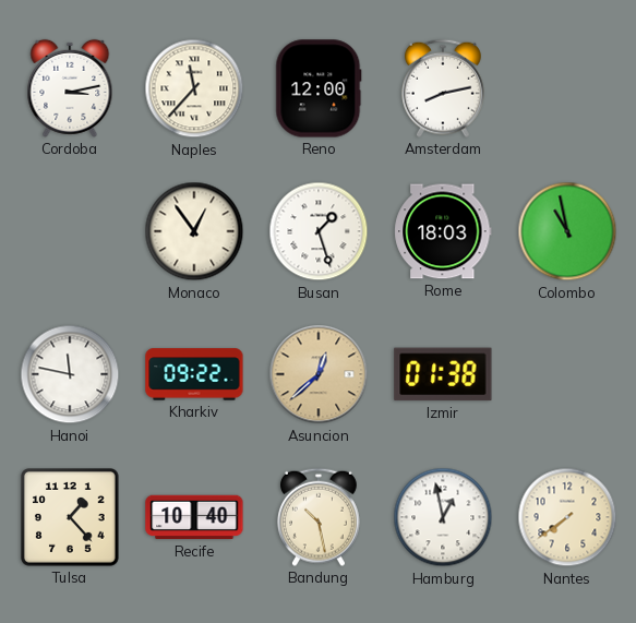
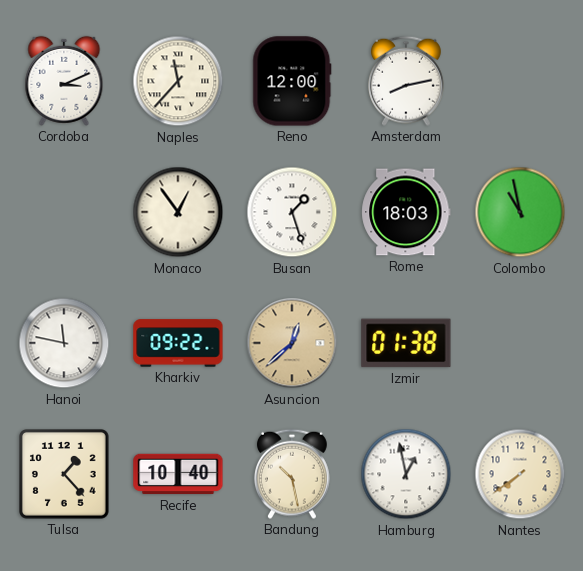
Cordoba: 3:13 -> 3:11
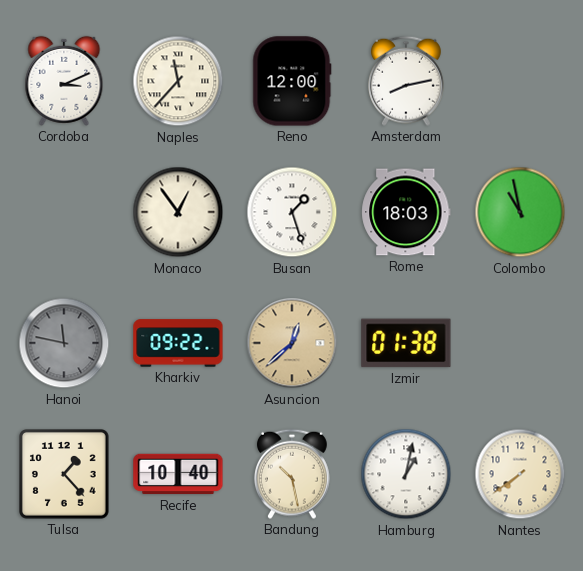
Hanoi dial: white -> grey
Hamburg: 12:58 -> 1:02
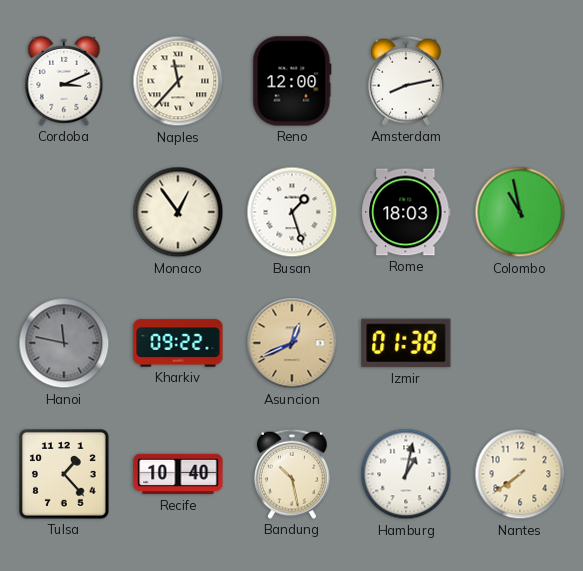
Asuncion: 12:38 -> 12:41
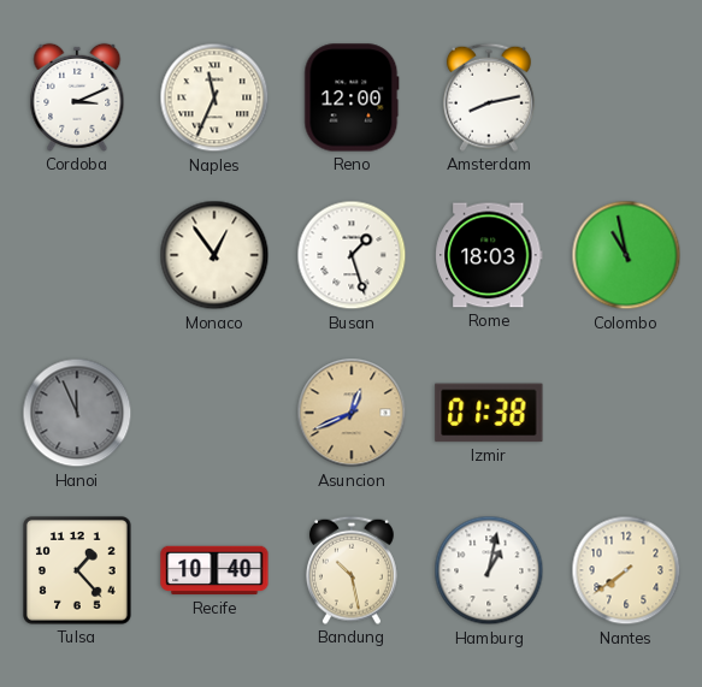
Naples: 11:37 -> 11:34
Hanoi: 11:47 -> 11:56
Kharkiv: 09:22 -> none
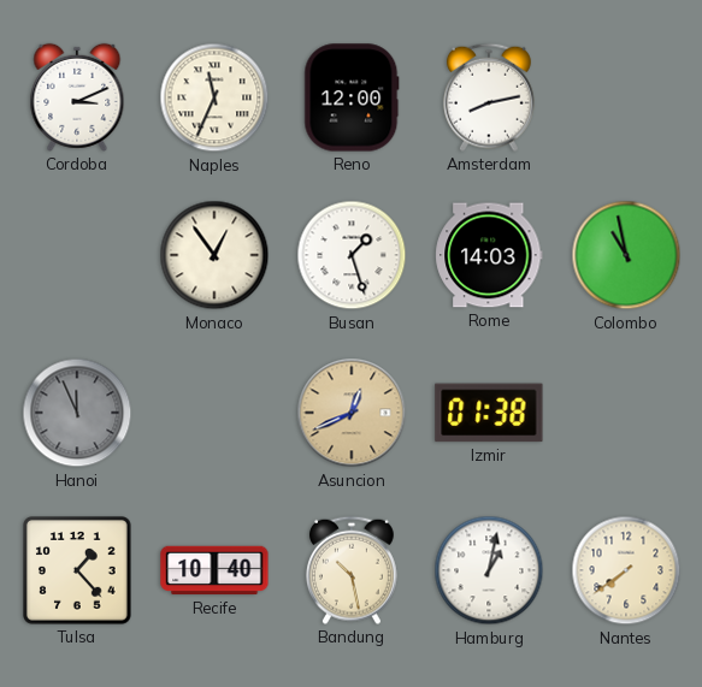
Rome: 18:03 -> 14:03
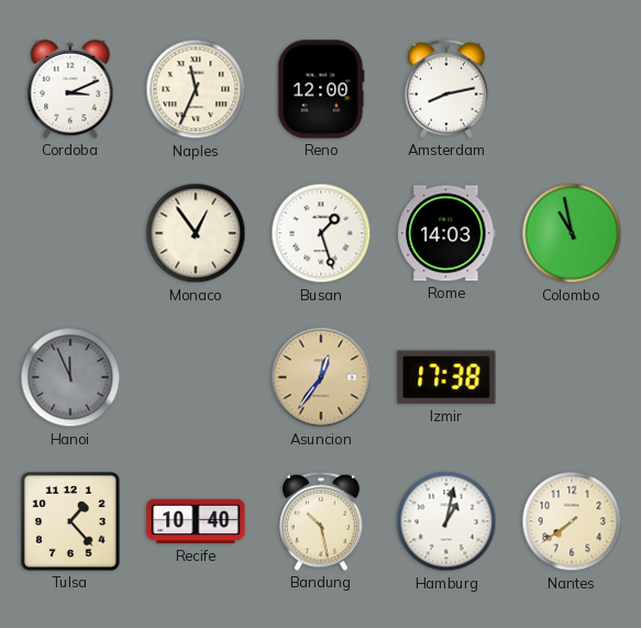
Asuncion: 12:41 -> 12:36
Izmir: 01:38 -> 17:38
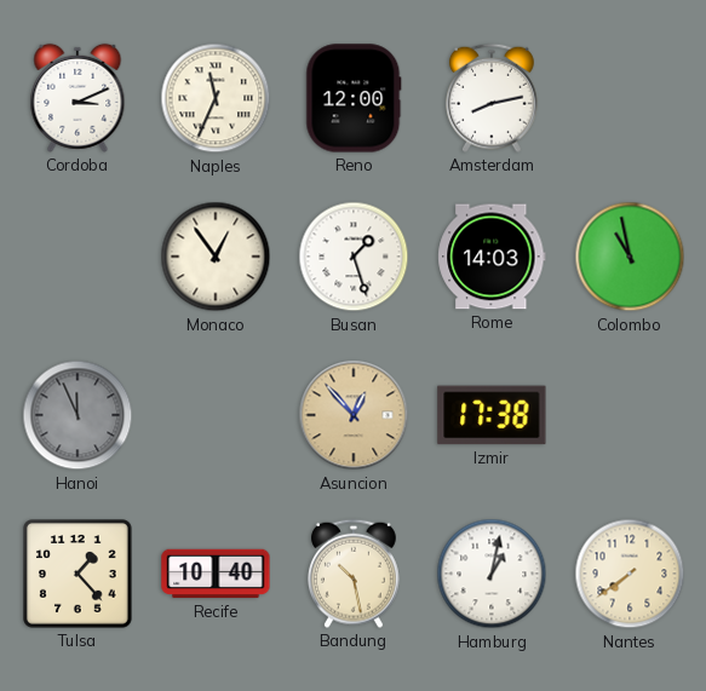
Asuncion: 12:36 -> 12:53
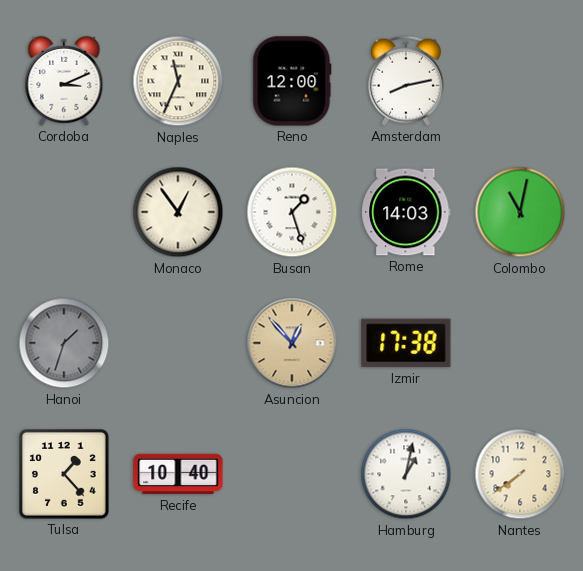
Colombo: 10:58 -> 11:02
Hanoi: 11:56 -> 1:33
Bandung: 10:28 -> none
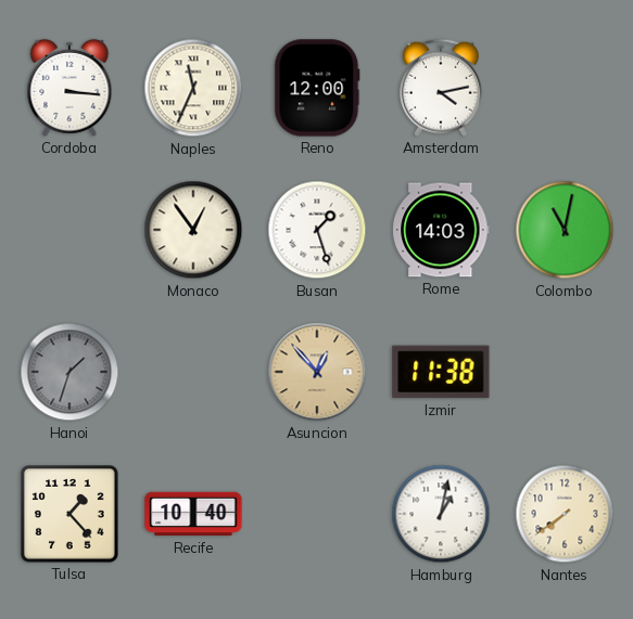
Cordoba: 3:11 -> 3:16
Amsterdam: 8:13 -> 4:13
Izmir: 17:38 -> 11:38
